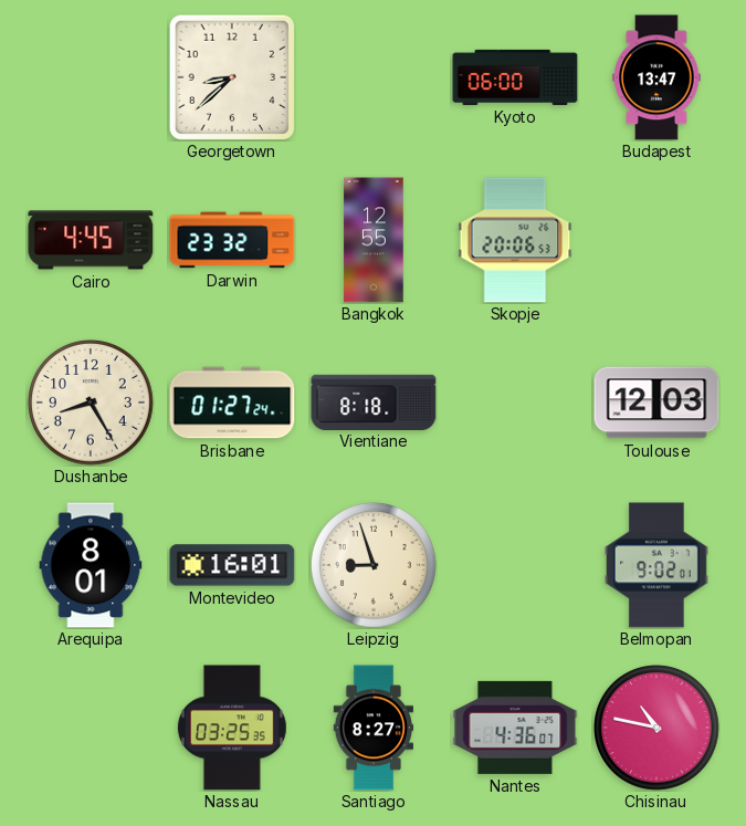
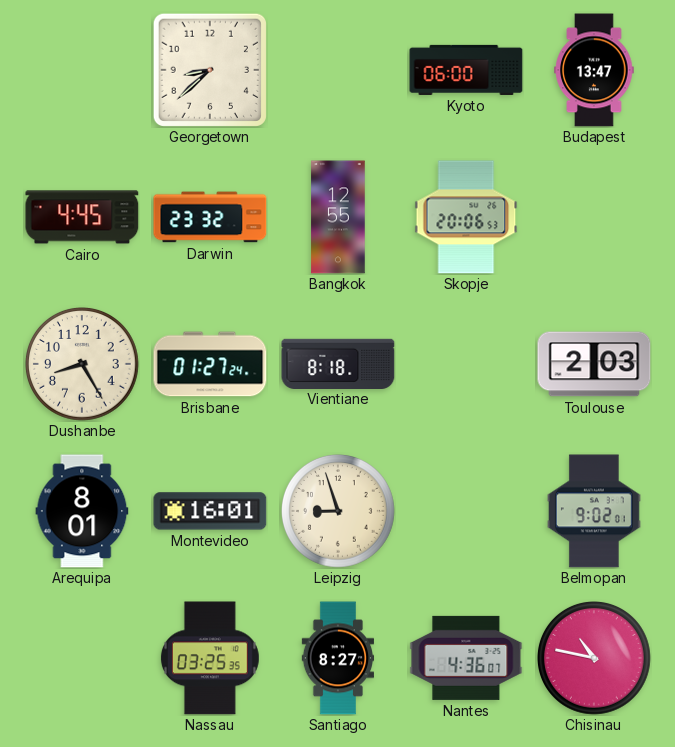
Toulouse: 12:03 -> 2:03
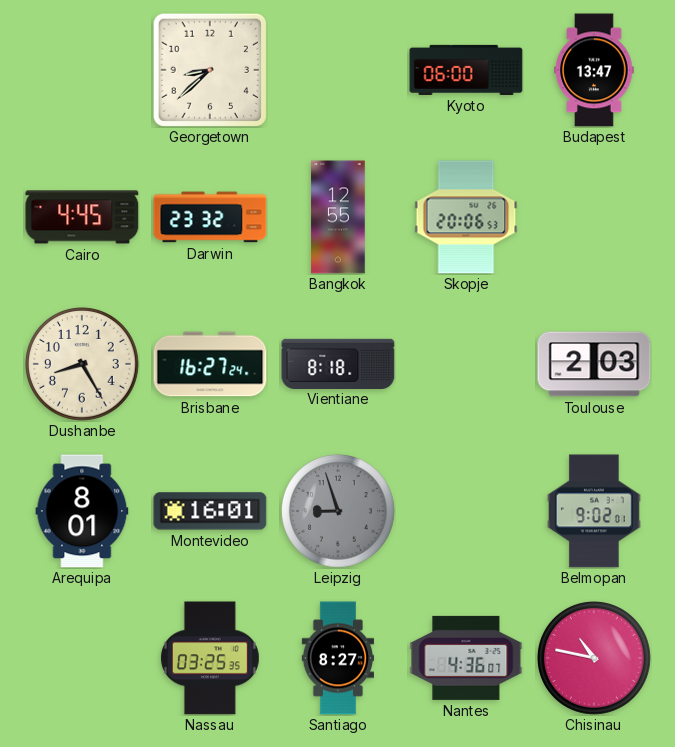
Brisbane: 01:27 -> 16:27
Leipzig dial: cream -> grey
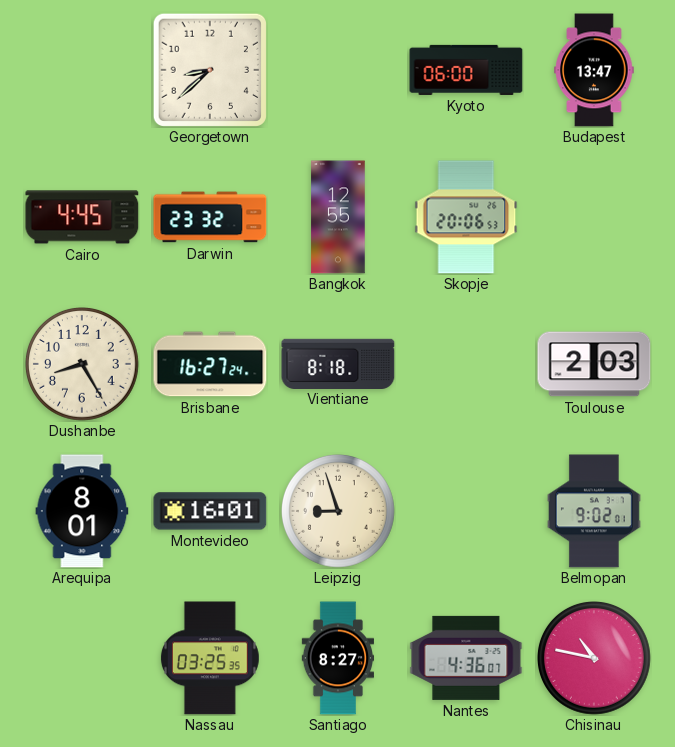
Leipzig dial: grey -> cream
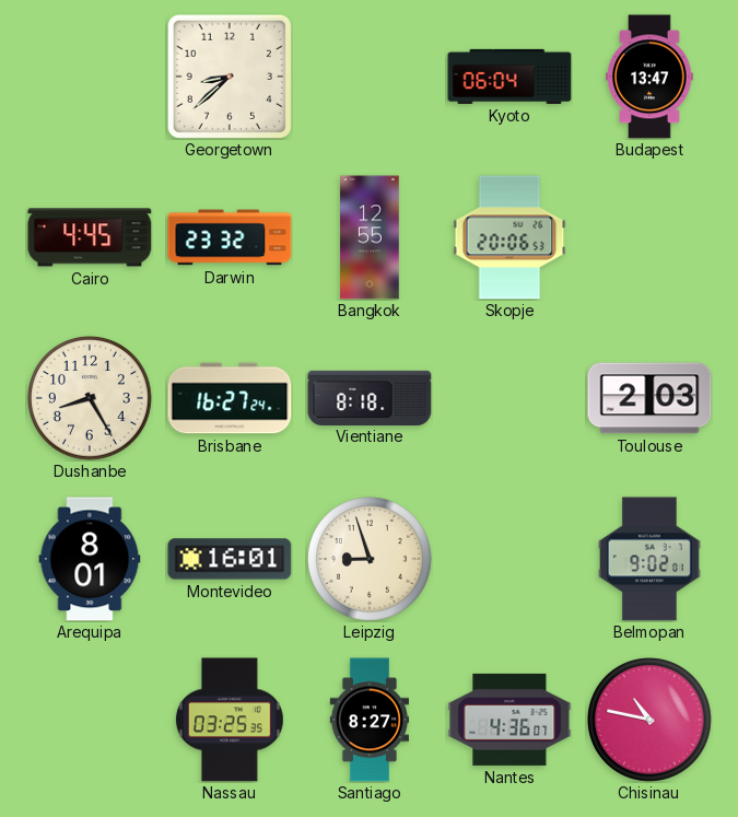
Kyoto: 06:00 -> 06:04
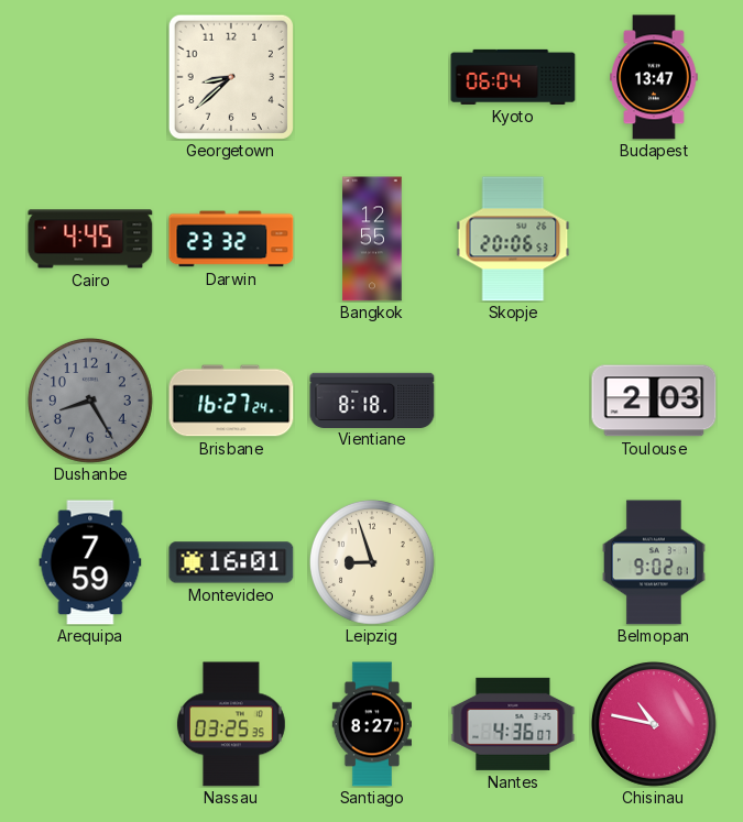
Dushanbe dial: cream -> grey
Arequipa: 8:01 -> 7:59
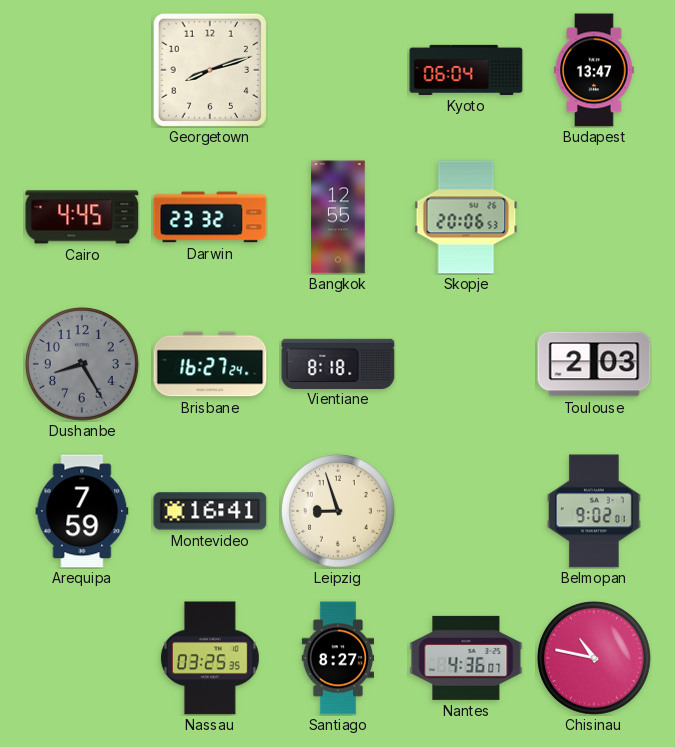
Georgetown: 8:38 -> 8:12
Montevideo: 16:01 -> 16:41
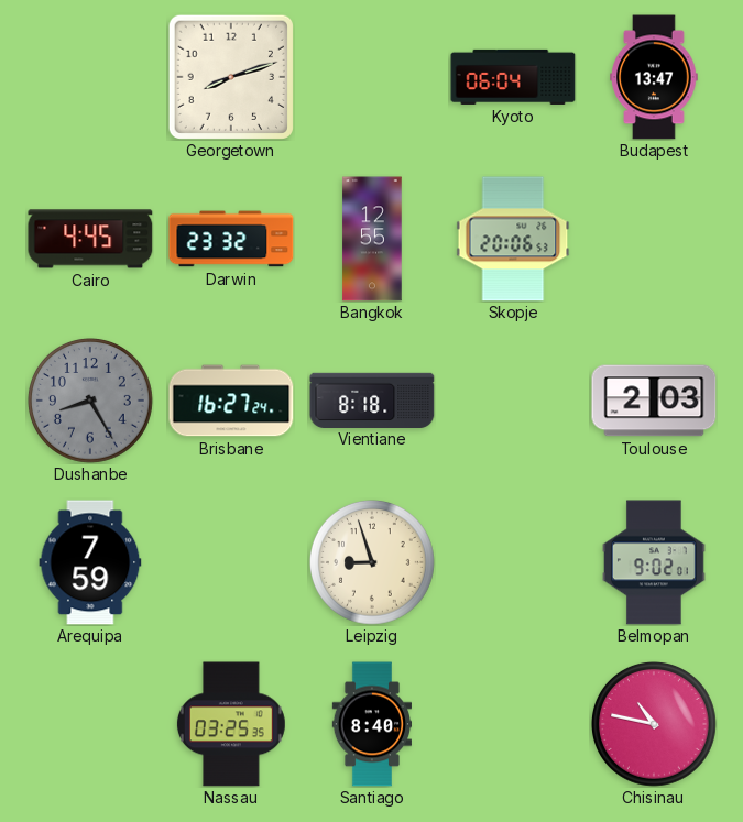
Montevideo: 16:41 -> none
Santiago: 8:27 -> 8:40
Nantes: 4:36 -> none
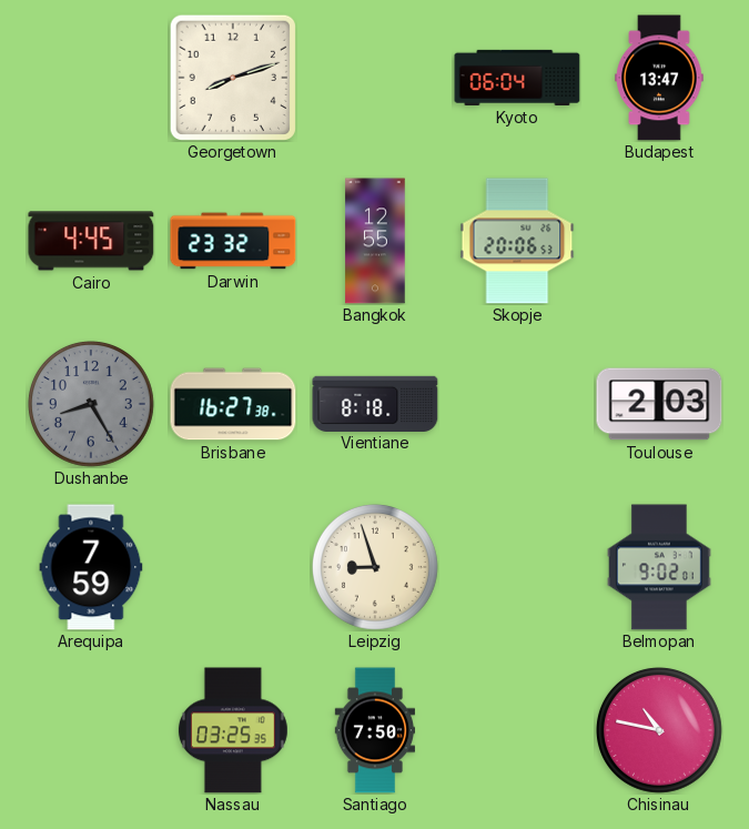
Brisbane: 16:27:24 -> 16:27:38
Santiago: 8:40 -> 7:50
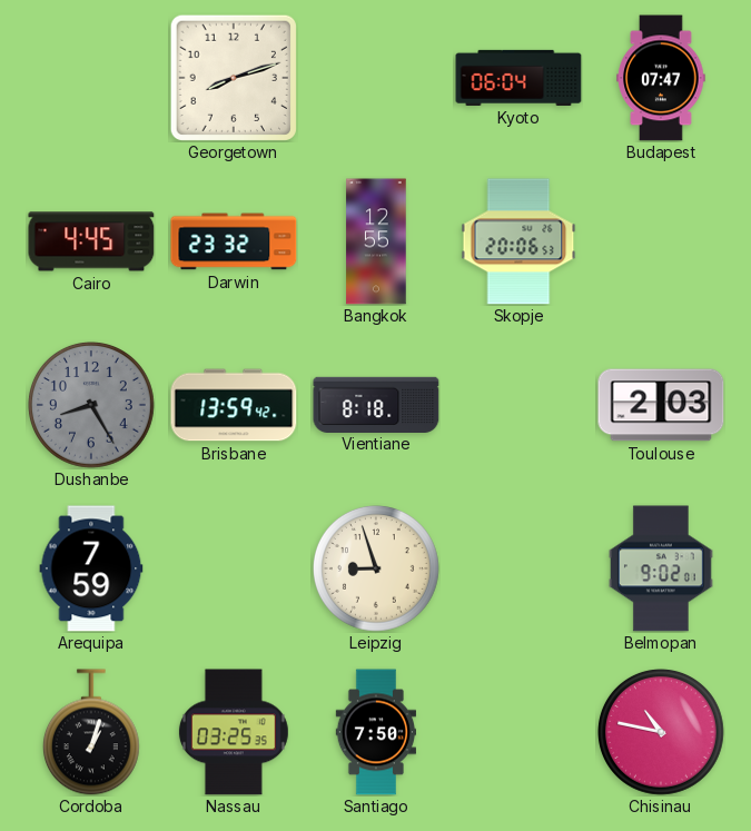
Budapest: 13:47 -> 07:47
Brisbane: 16:27 -> 13:59
Cordoba: none -> 1:03
